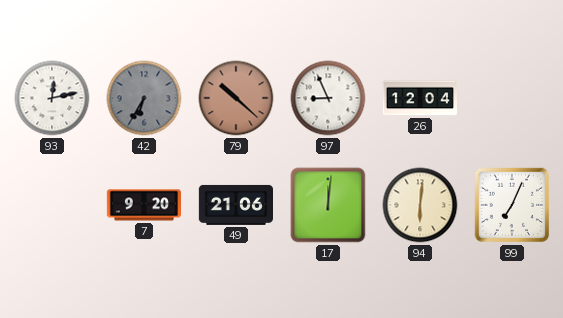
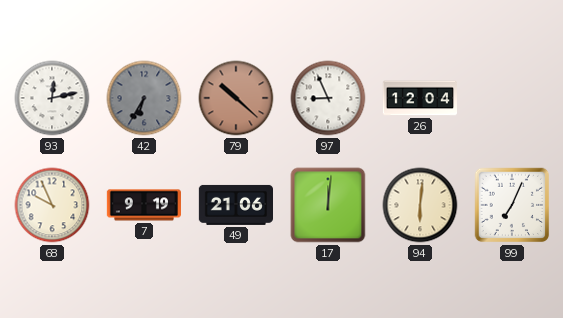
68: none -> 9:56
7: 9:20 -> 9:19
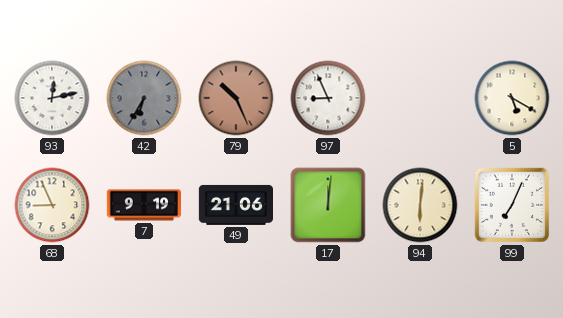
79: 10:22 -> 10:26
26: 12:04 -> none
5: none -> 5:20
68: 9:56 -> 8:56
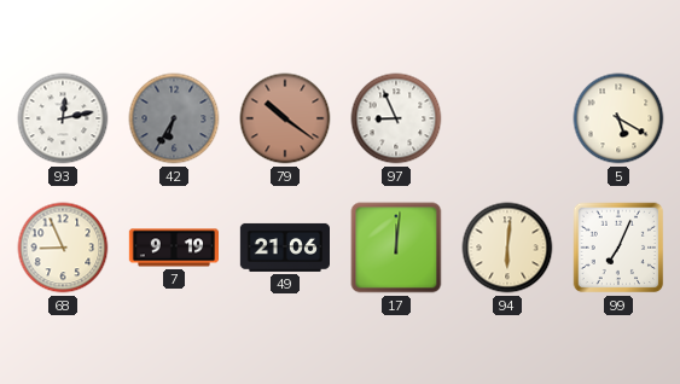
79: 10:26 -> 10:21
